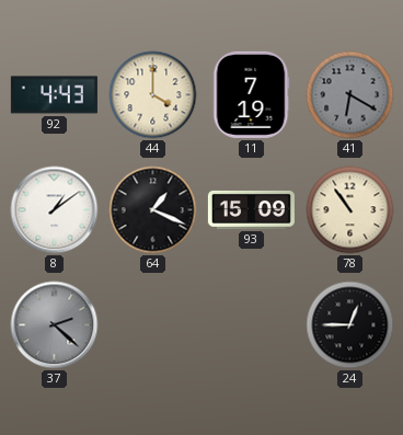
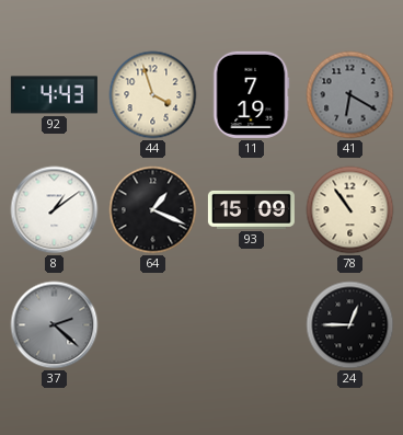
44: 4:00 -> 3:57
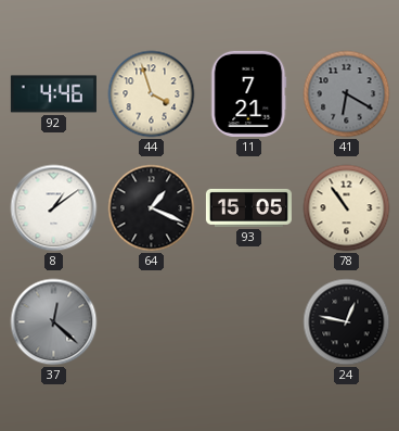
92: 4:43 -> 4:46
11: 7:19 -> 7:21
93: 15:09 -> 15:05
37: 2:22 -> 12:22
24: 12:45 -> 12:47
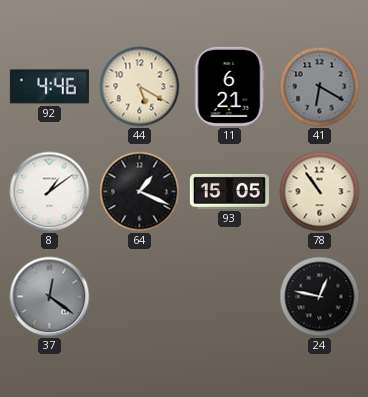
44: 3:57 -> 5:20
11: 7:21 -> 6:21
37: 12:22 -> 12:21
